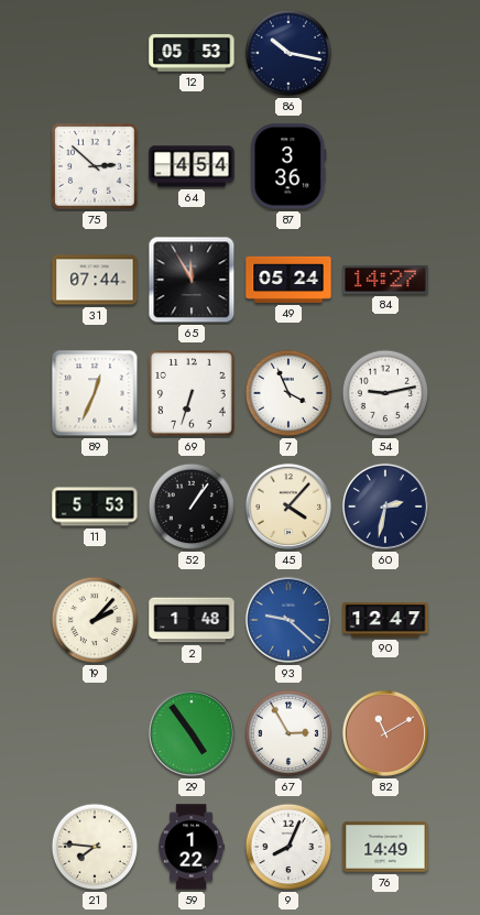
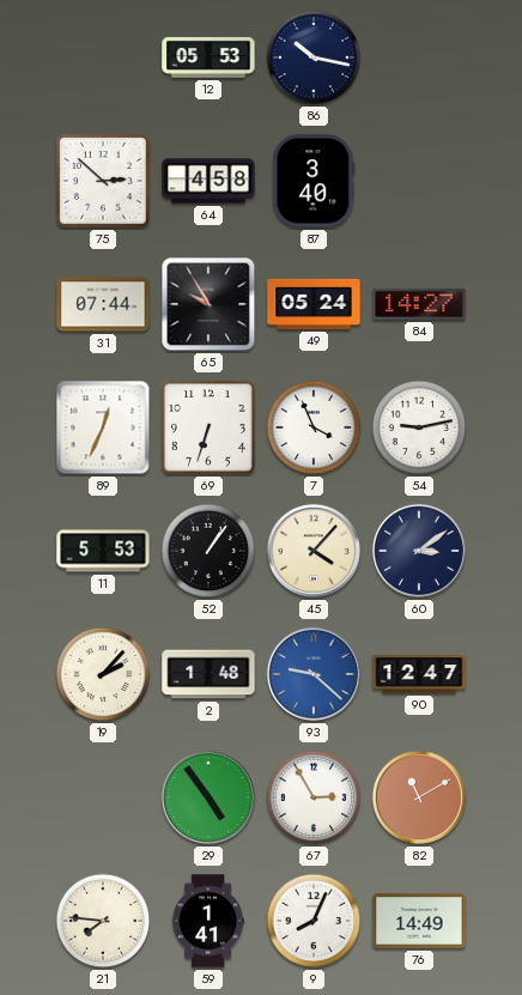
64: 4:54 -> 4:58
87: 3:36 -> 3:40
65: 11:55 -> 9:55
60: 2:32 -> 3:09
59: 1:22 -> 1:41
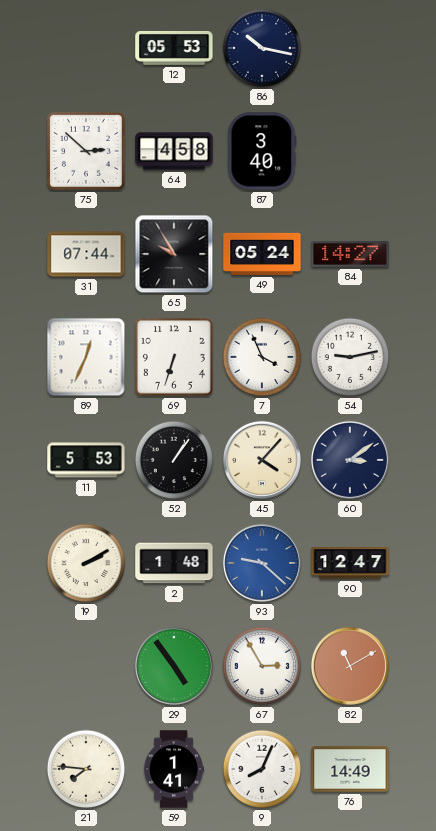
19: 2:07 -> 2:10
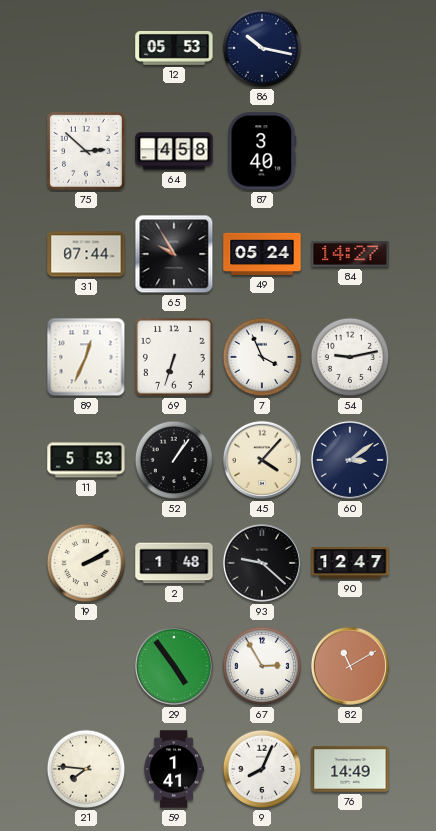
93 dial: blue -> black
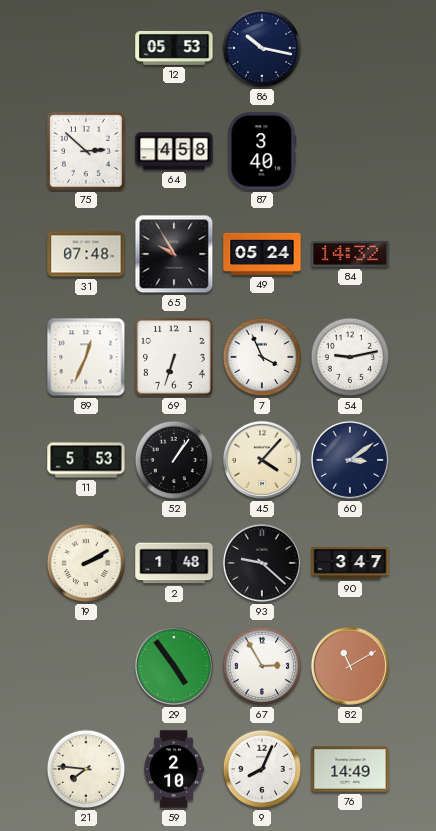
31: 07:44 -> 07:48
84: 14:27 -> 14:32
90: 12:47 -> 3:47
59: 1:41 -> 2:10
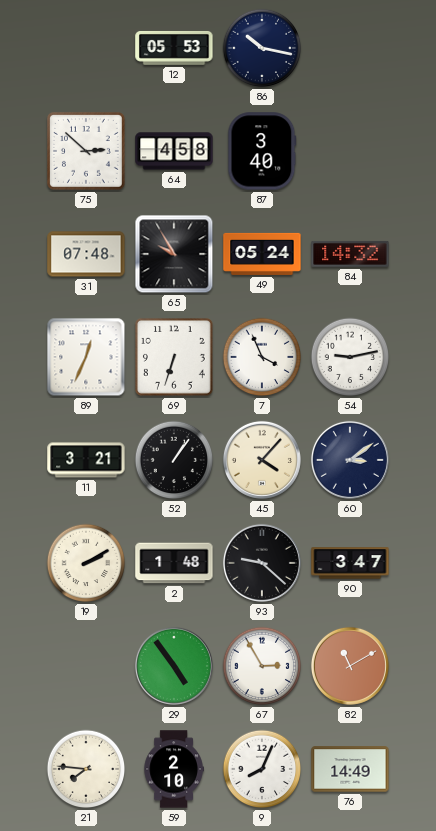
11: 5:53 -> 3:21
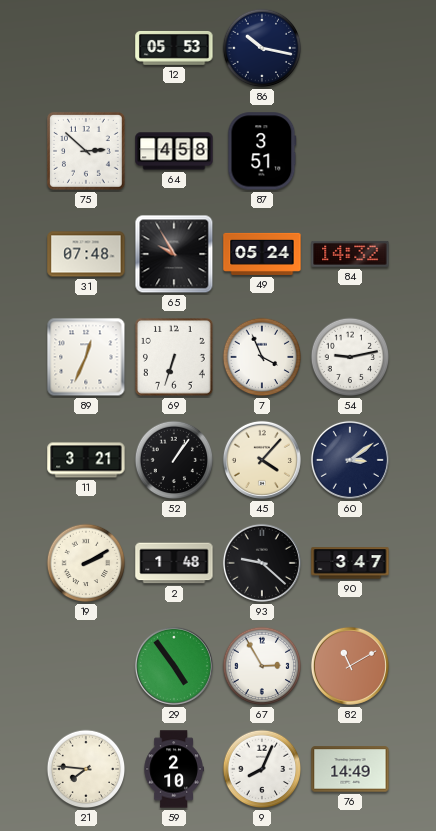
87: 3:40 -> 3:51
